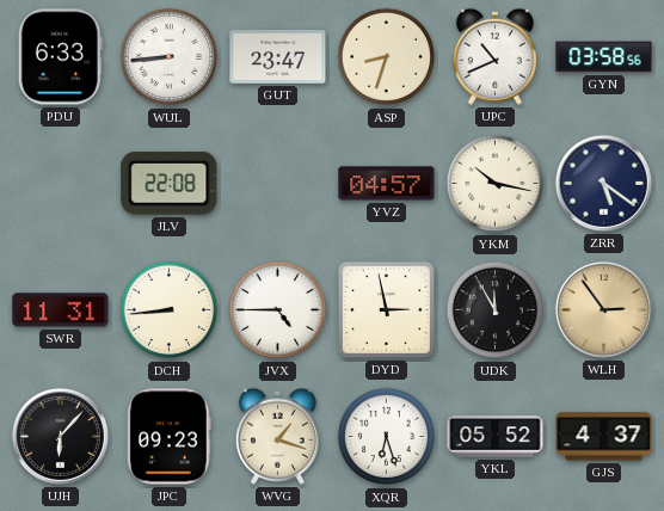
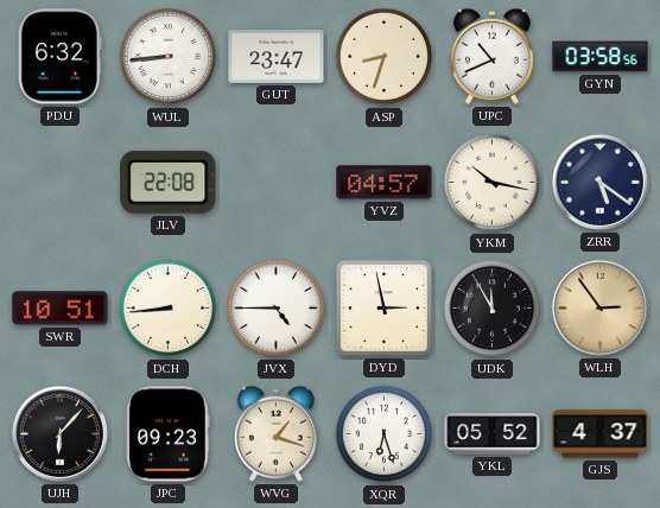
PDU: 6:33 -> 6:32
SWR: 11:31 -> 10:51
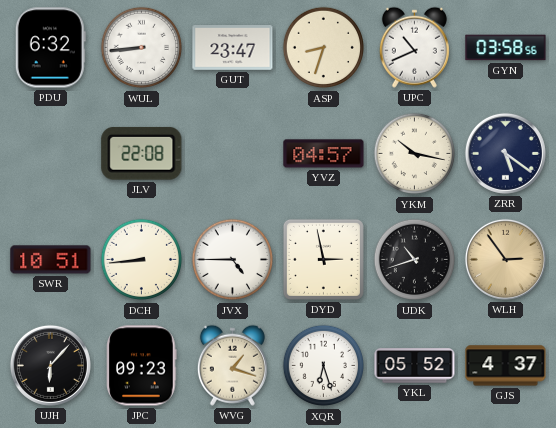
UDK: 11:55 -> 10:42
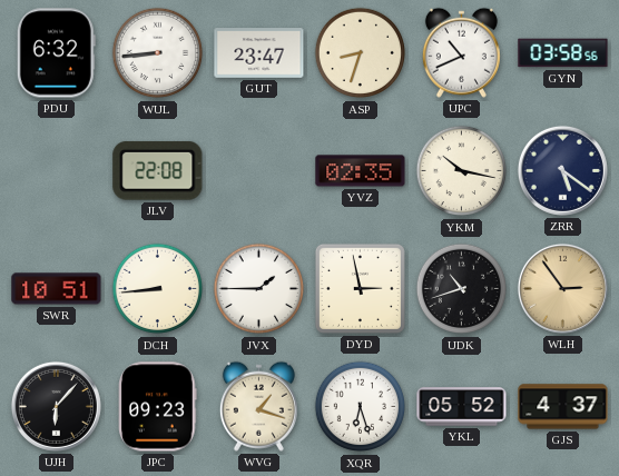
YVZ: 04:57 -> 02:35
JVX: 4:45 -> 1:45
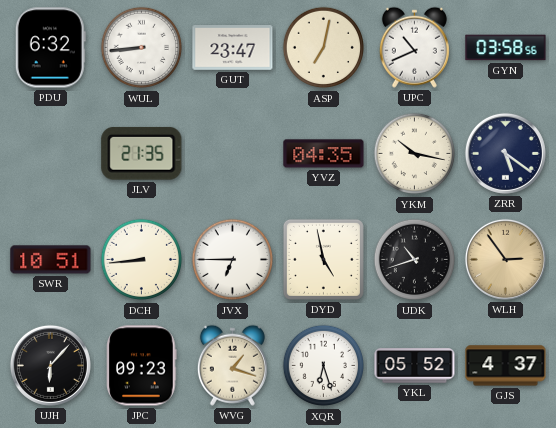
ASP: 8:33 -> 7:02
JLV: 22:08 -> 21:35
YVZ: 02:35 -> 04:35
JVX: 1:45 -> 6:45
DYD: 2:58 -> 4:58
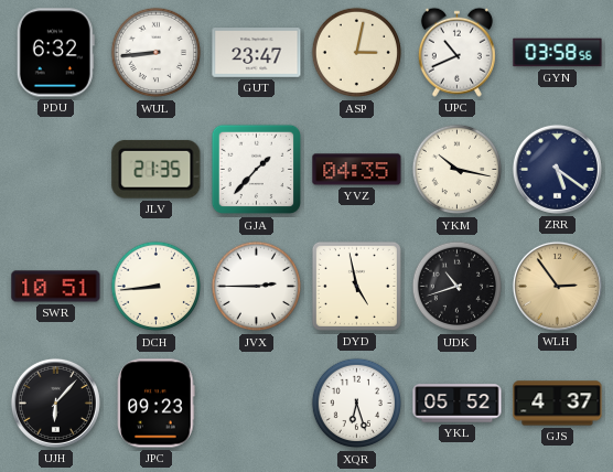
ASP: 7:02 -> 3:02
GJA: none -> 1:37
JVX: 6:45 -> 2:45
WVG: 1:18 -> none
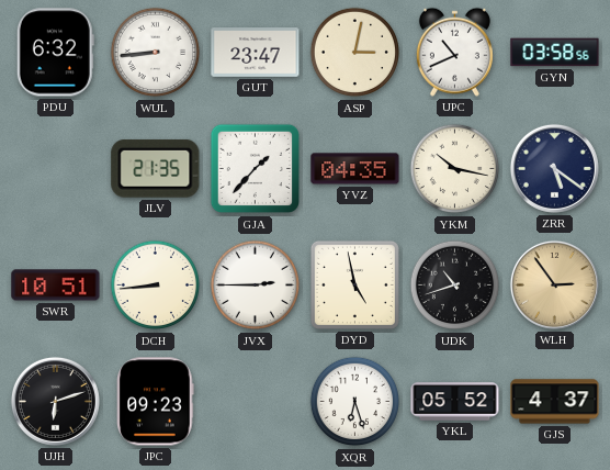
UJH: 6:07 -> 6:12
